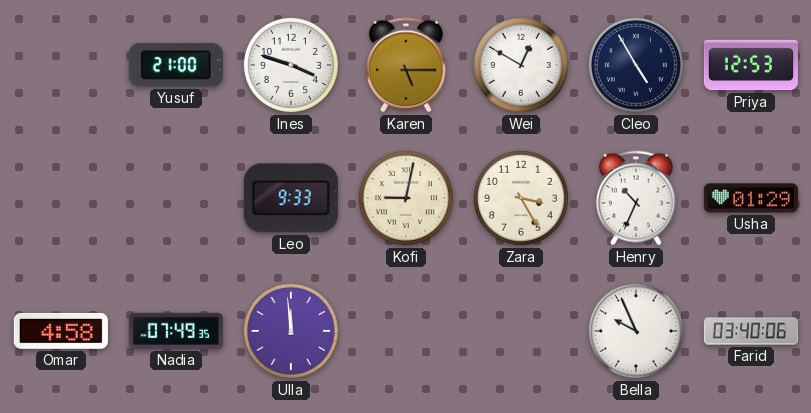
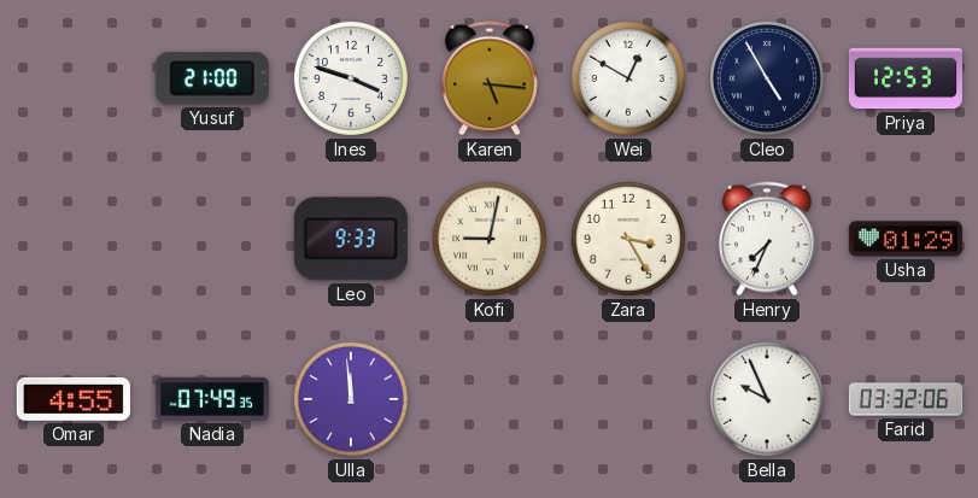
Karen: 5:15 -> 5:16
Henry: 10:34 -> 7:34
Omar: 4:58 -> 4:55
Farid: 03:40 -> 03:32
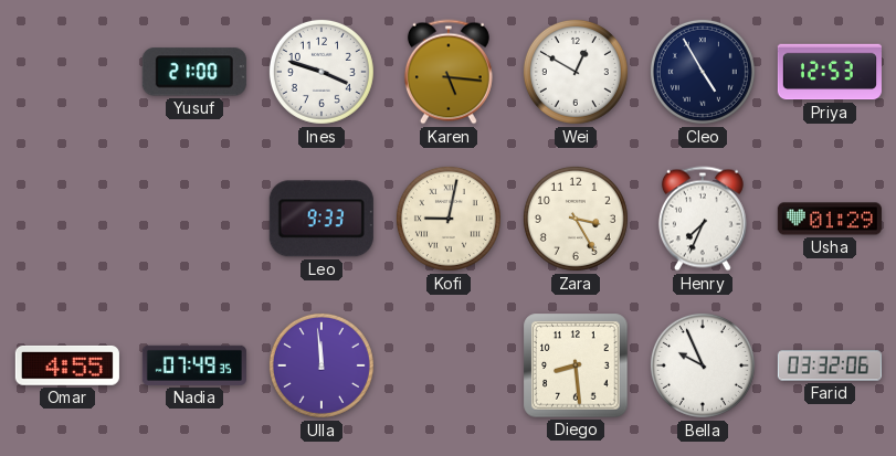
Diego: none -> 8:29
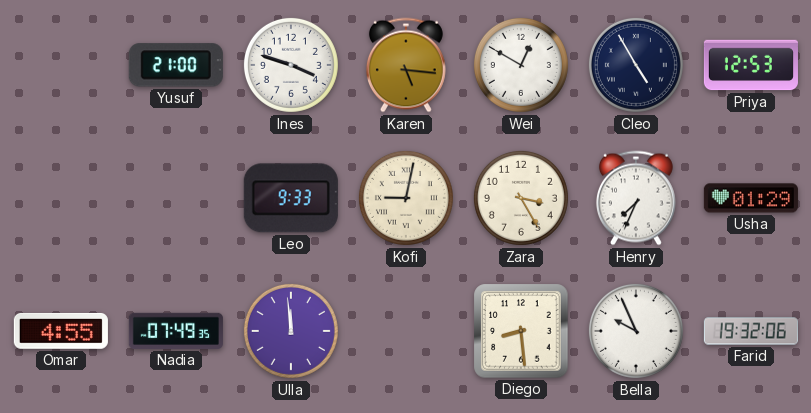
Farid: 03:32 -> 19:32
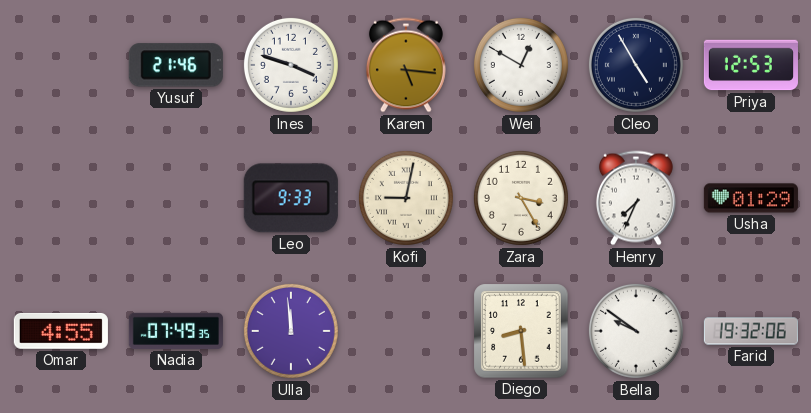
Yusuf: 21:00 -> 21:46
Bella: 9:56 -> 9:51
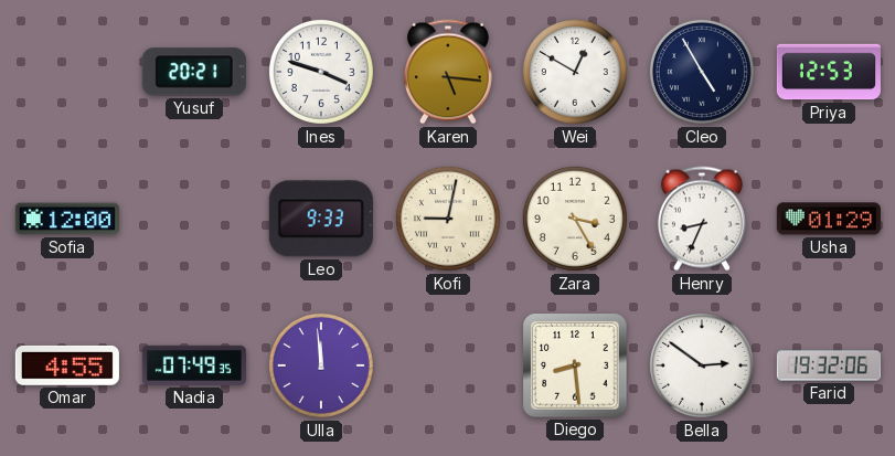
Yusuf: 21:46 -> 20:21
Sofia: none -> 12:00
Henry: 7:34 -> 8:34
Bella: 9:51 -> 2:51
